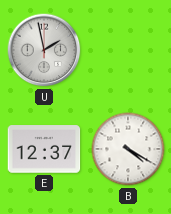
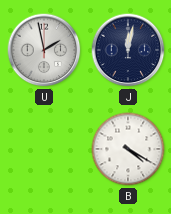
J: none -> 12:02
E: 12:37 -> none
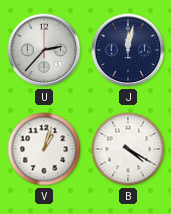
U: 1:58 -> 2:37
V: none -> 1:03
